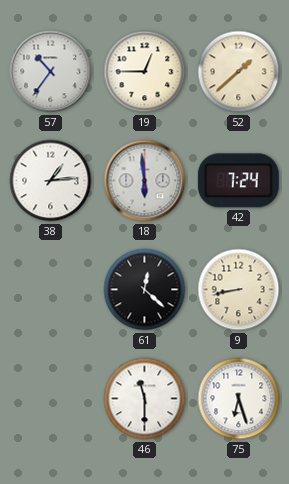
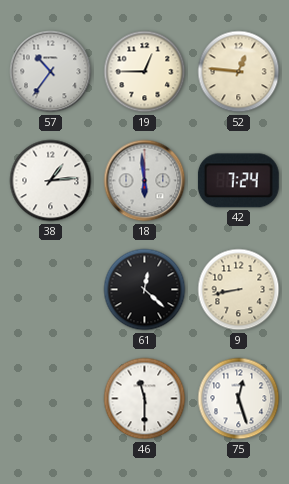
52: 1:38 -> 12:46
75: 6:27 -> 12:27
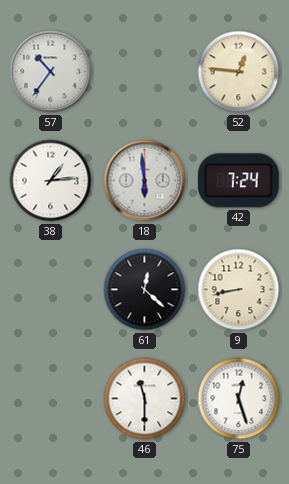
19: 12:45 -> none
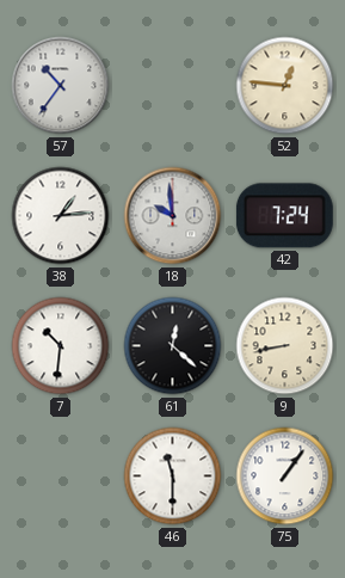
18: 5:59 -> 9:59
7: none -> 10:31
75: 12:27 -> 1:06
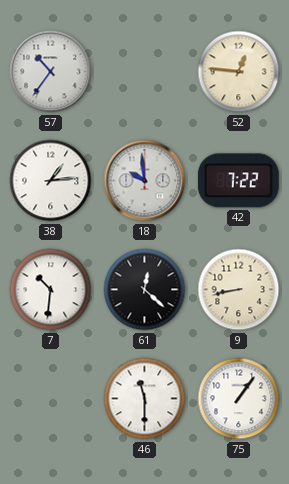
42: 7:24 -> 7:22
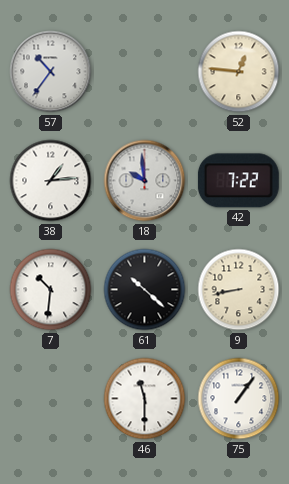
61: 12:22 -> 10:22
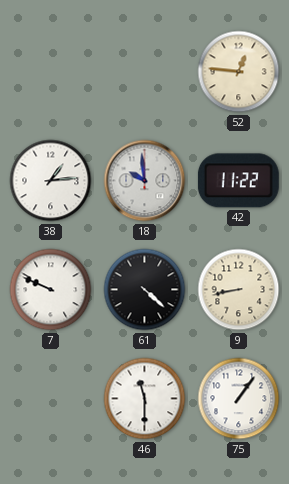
57: 10:36 -> none
42: 7:22 -> 11:22
7: 10:31 -> 9:49
61: 10:22 -> 4:22
